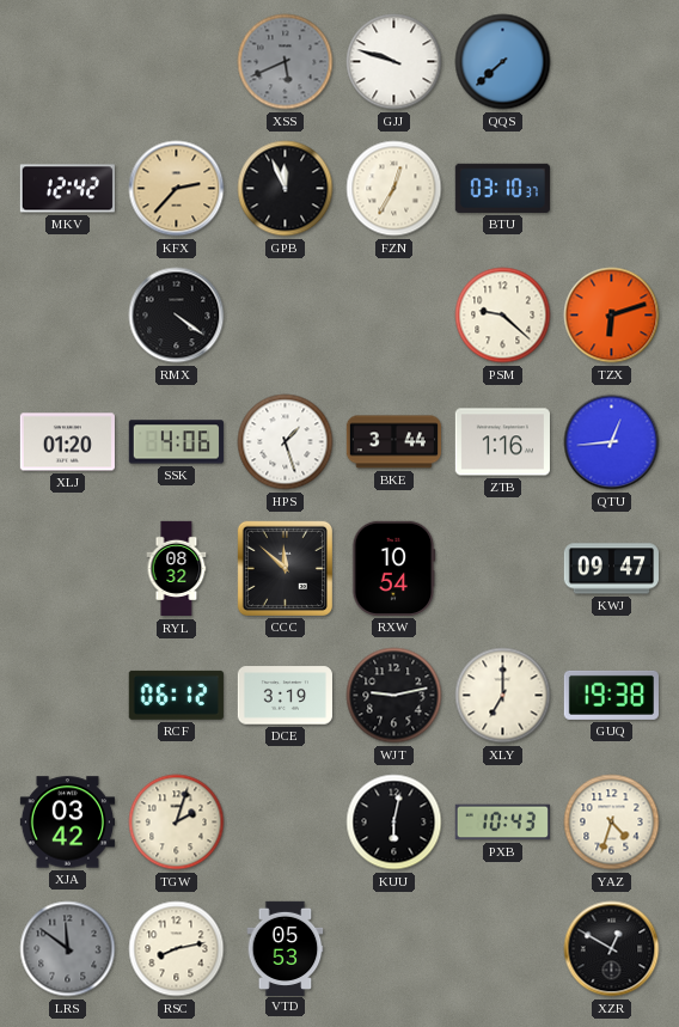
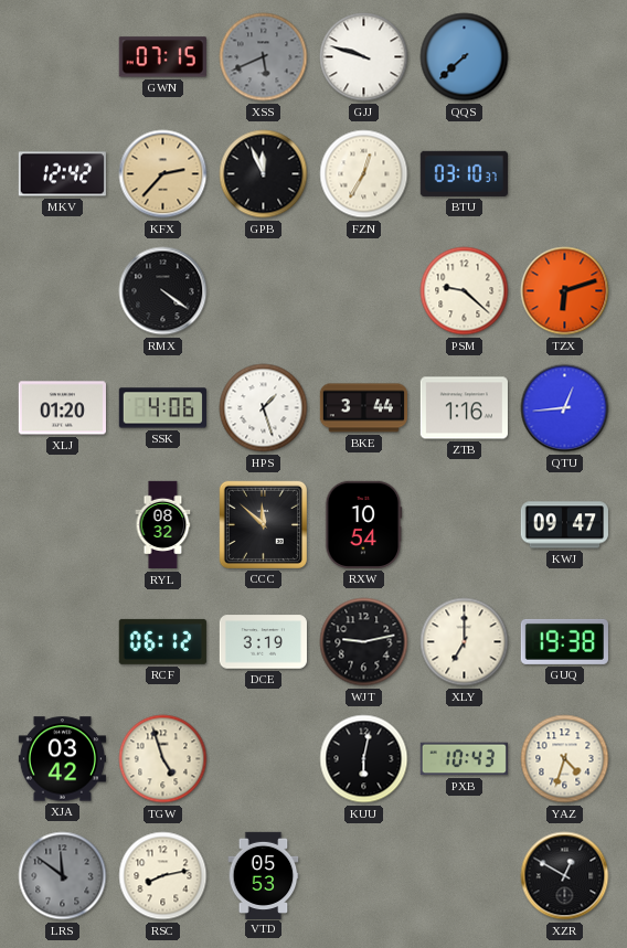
GWN: none -> 07:15
TGW: 2:03 -> 4:57
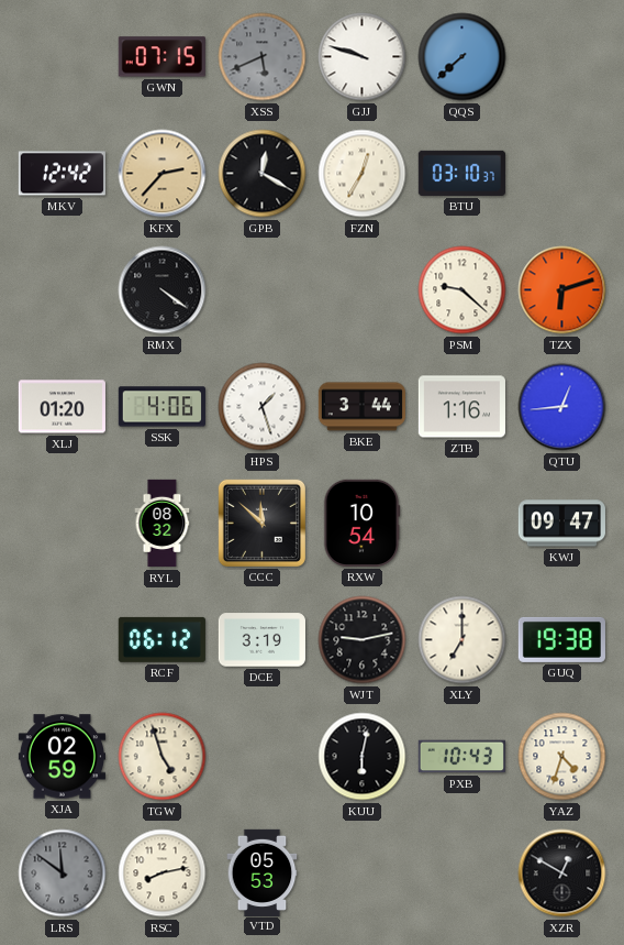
GPB: 11:56 -> 12:20
XJA: 03:42 -> 02:59
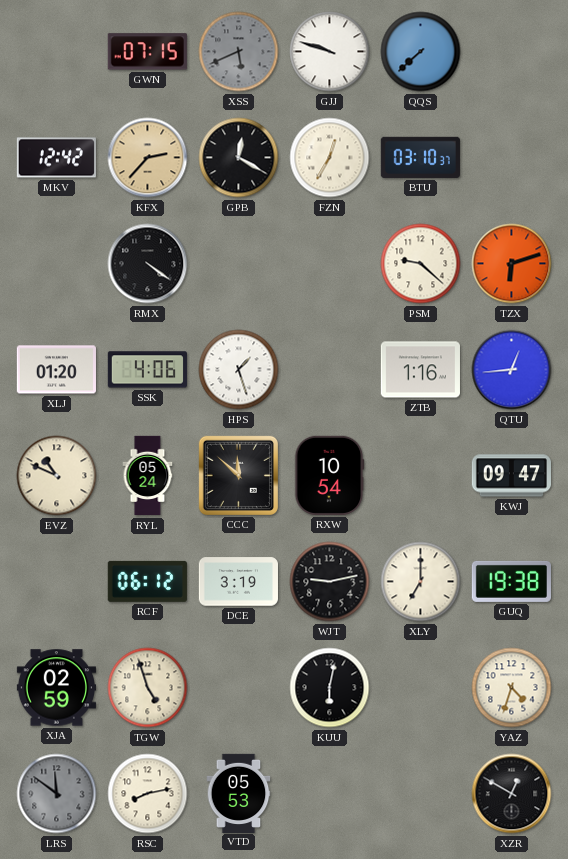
BKE: 3:44 -> none
EVZ: none -> 10:49
RYL: 08:32 -> 05:24
PXB: 10:43 -> none
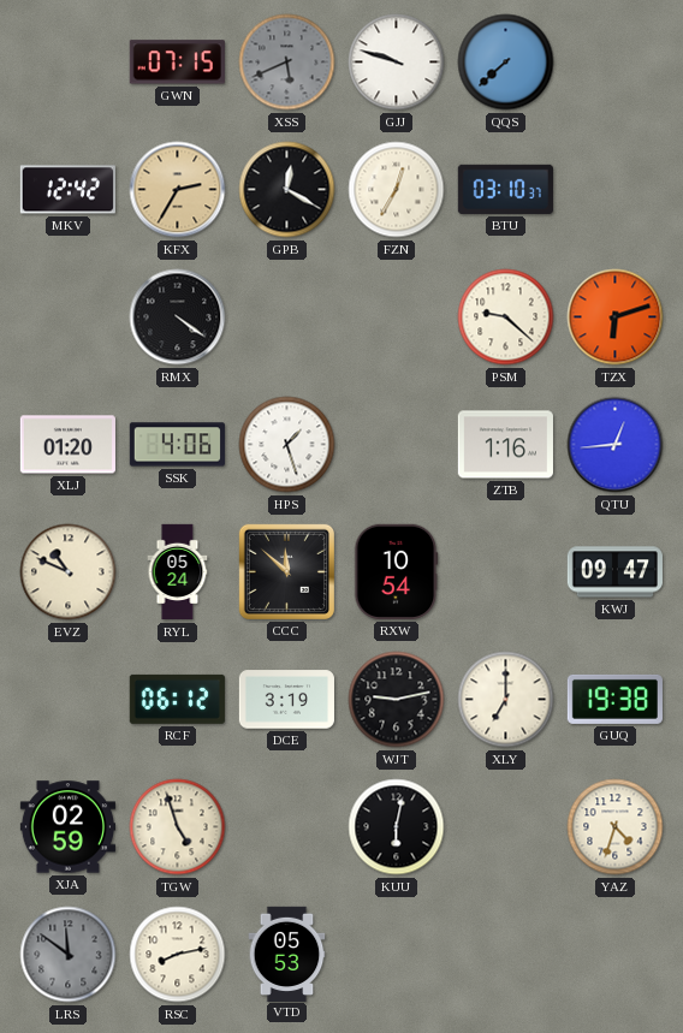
KFX: 2:37 -> 2:35
XZR: 12:50 -> none
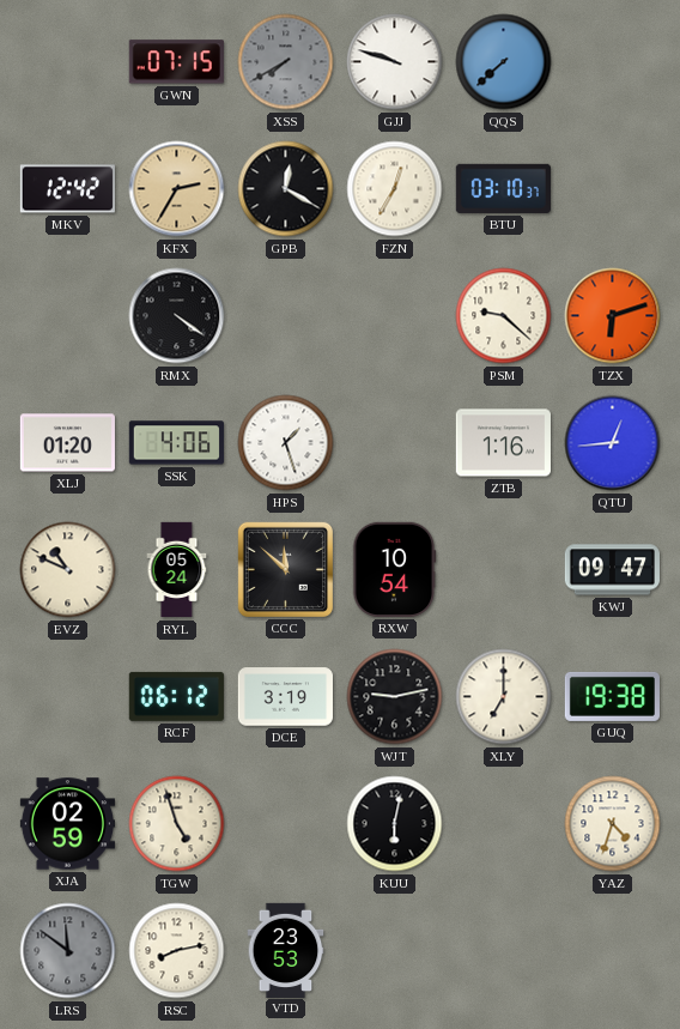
XSS: 5:41 -> 7:40
VTD: 05:53 -> 23:53
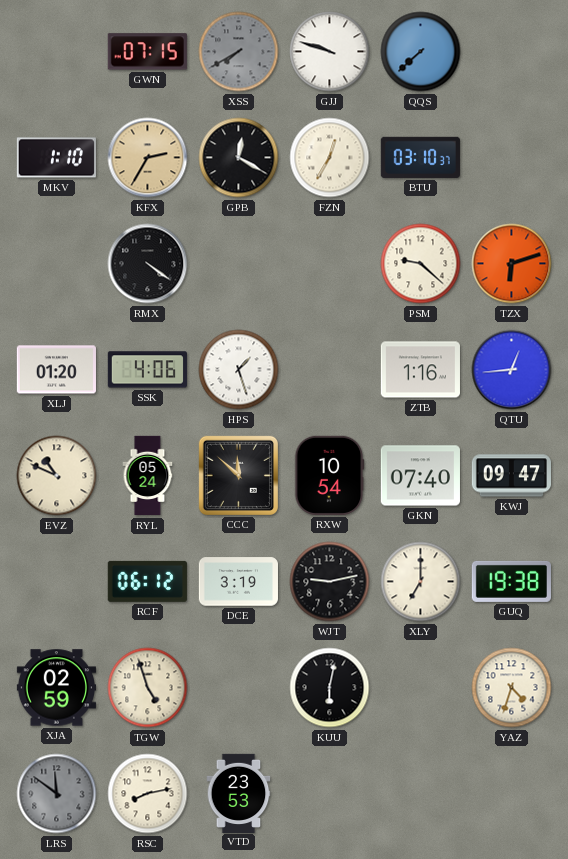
MKV: 12:42 -> 1:10
GKN: none -> 07:40
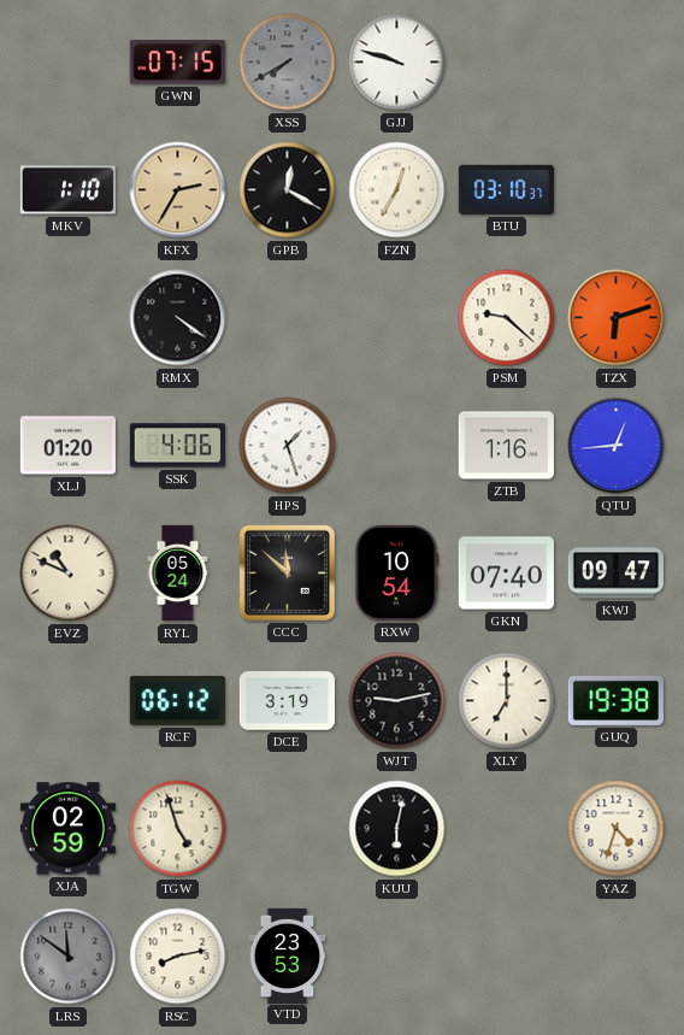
QQS: 7:38 -> none
